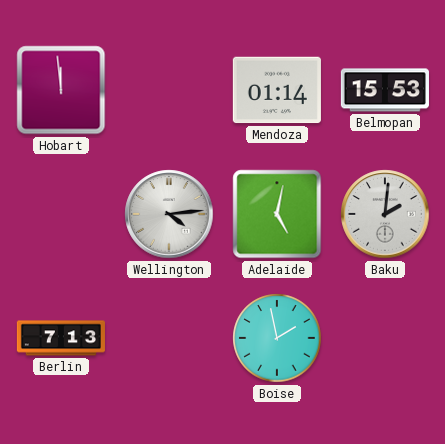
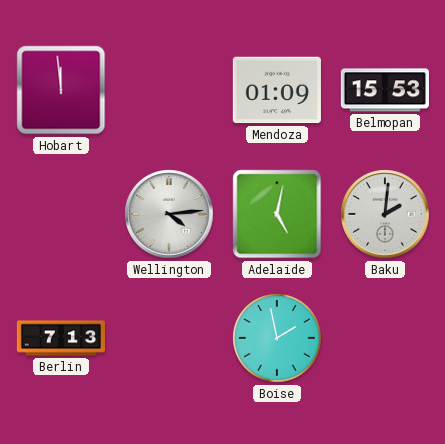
Mendoza: 01:14 -> 01:09
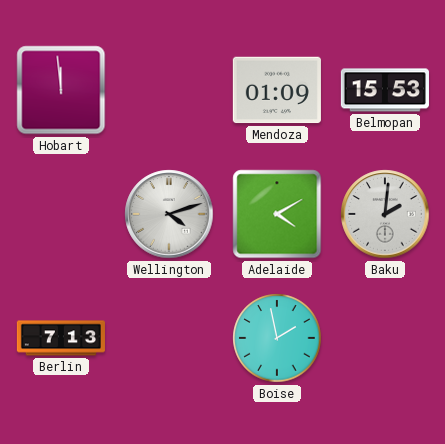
Wellington: 4:14 -> 4:12
Adelaide: 5:02 -> 4:10
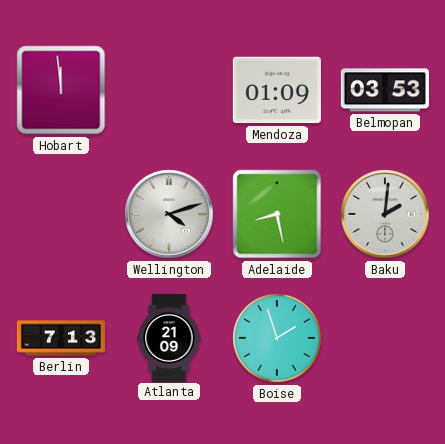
Belmopan: 15:53 -> 03:53
Adelaide: 4:10 -> 8:28
Atlanta: none -> 21:09
Boise: 1:58 -> 1:57
